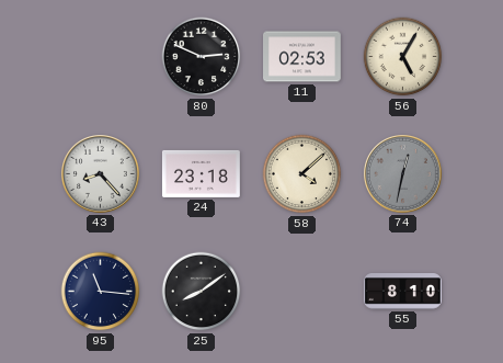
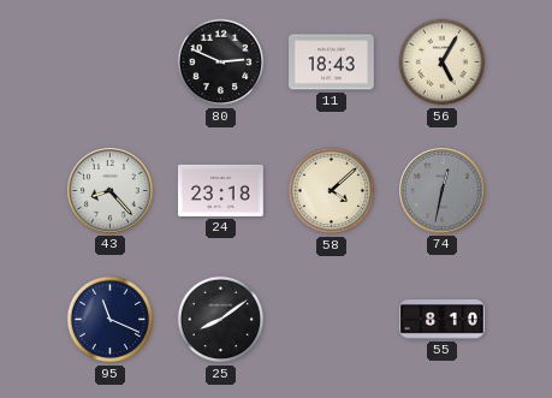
11: 02:53 -> 18:43
95: 11:16 -> 11:19
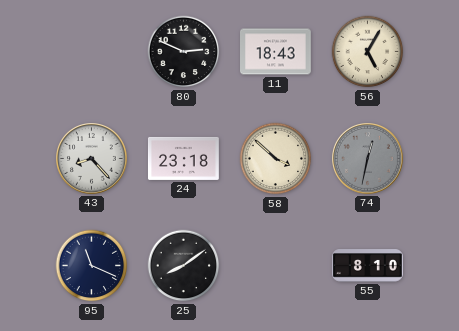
58: 4:08 -> 3:52
